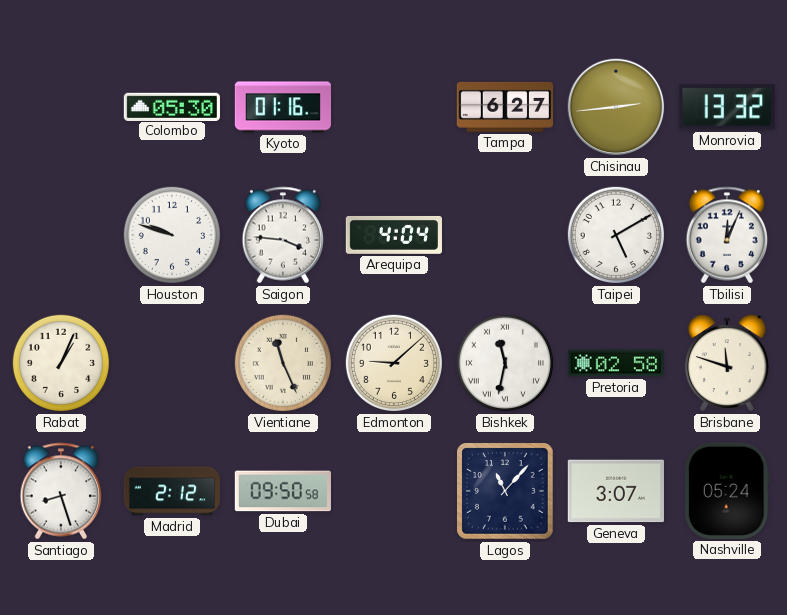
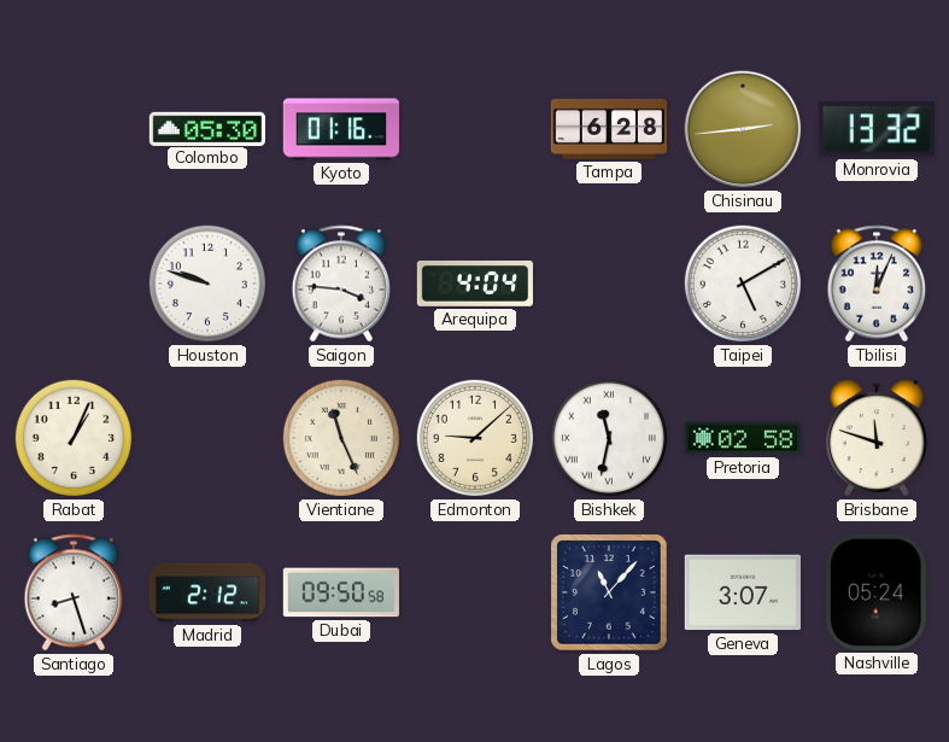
Tampa: 6:27 -> 6:28
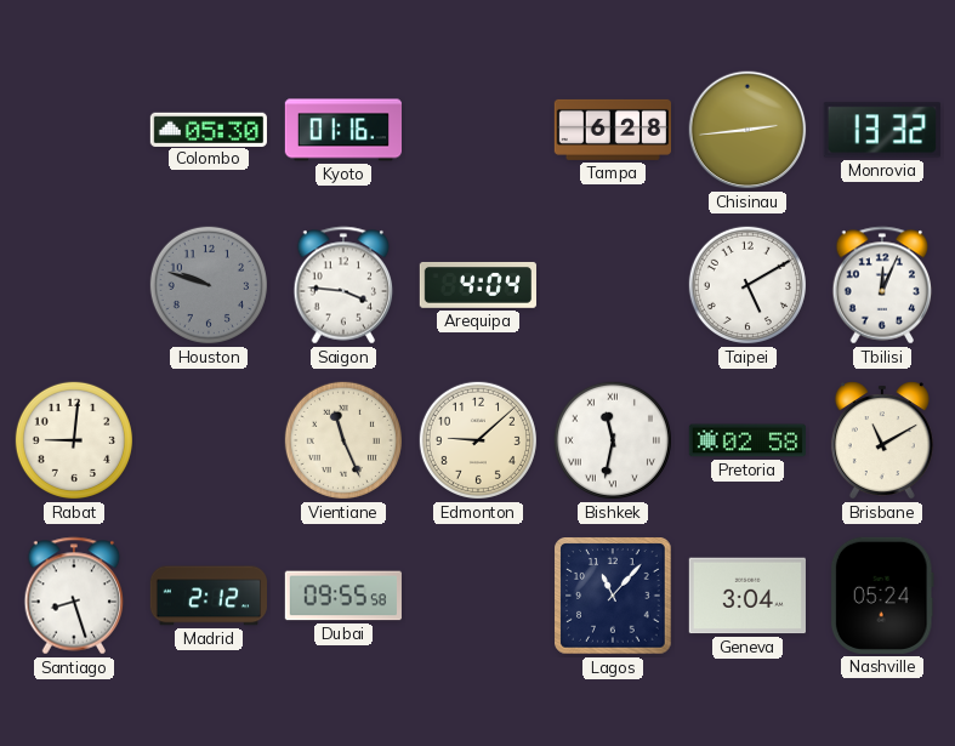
Houston dial: white -> grey
Rabat: 1:04 -> 9:01
Brisbane: 11:48 -> 11:10
Dubai: 09:50 -> 09:55
Geneva: 3:07 -> 3:04
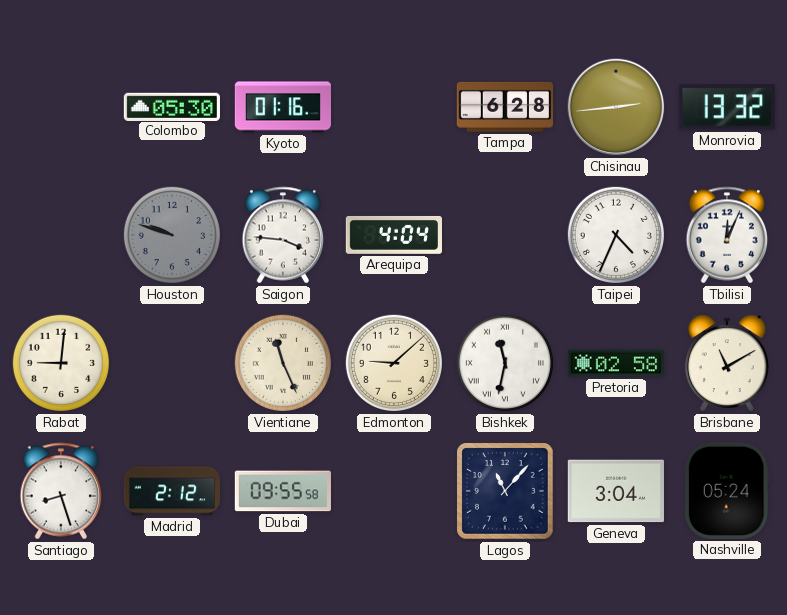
Taipei: 5:10 -> 4:34
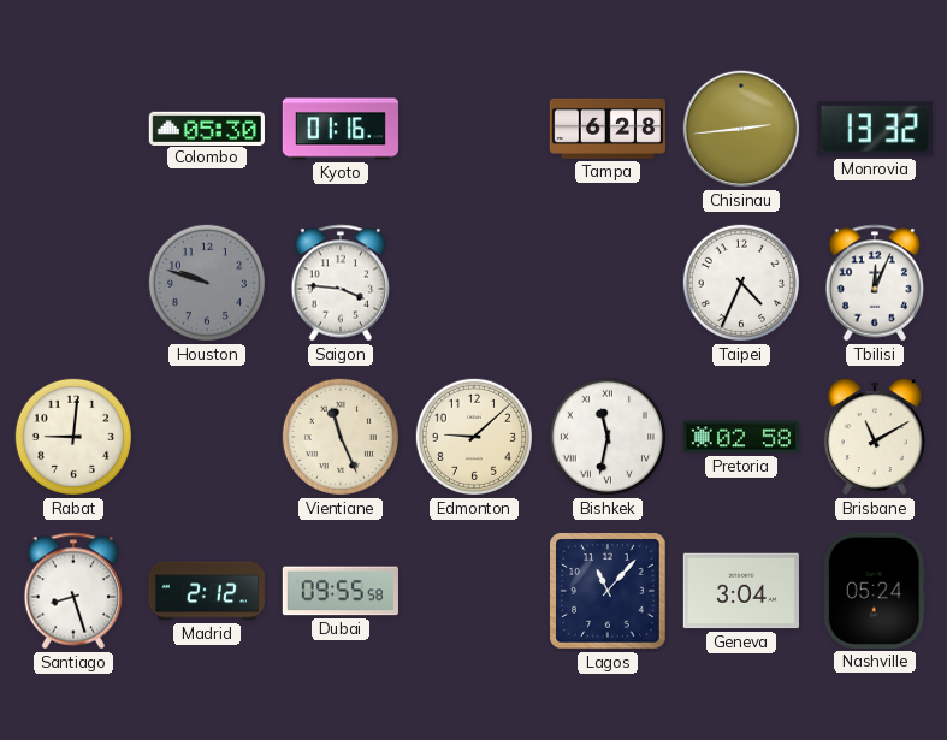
Arequipa: 4:04 -> none
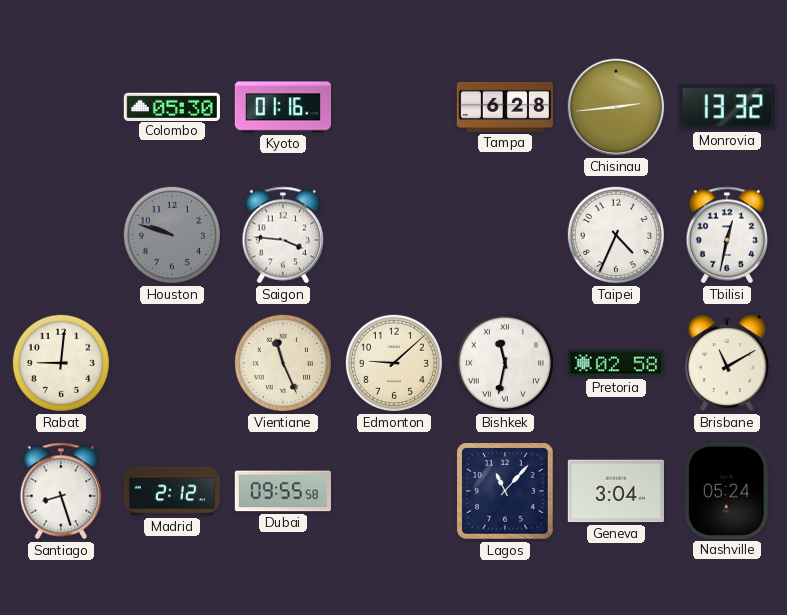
Tbilisi: 12:04 -> 12:32
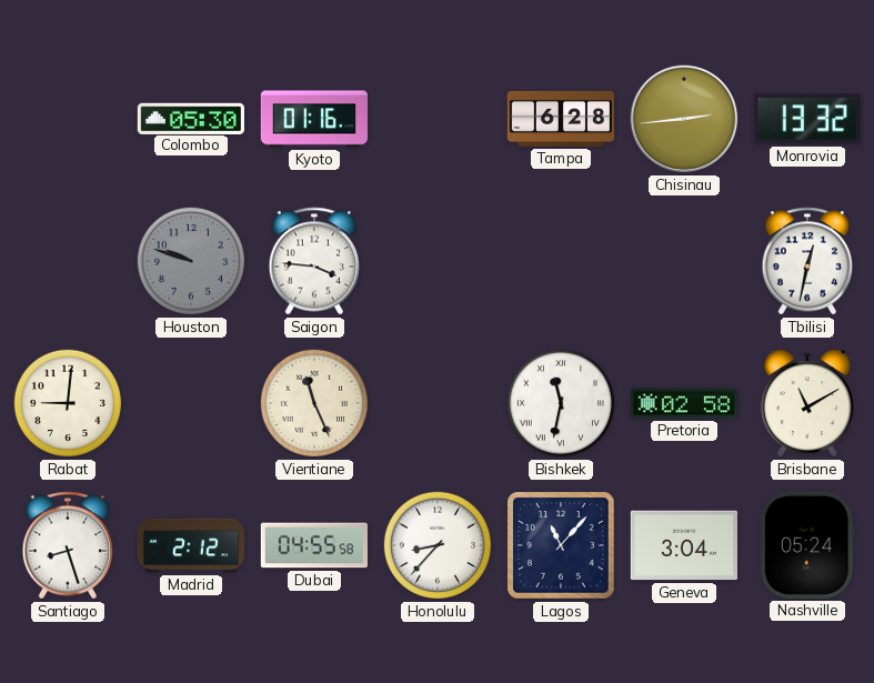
Taipei: 4:34 -> none
Edmonton: 9:08 -> none
Dubai: 09:55 -> 04:55
Honolulu: none -> 8:37
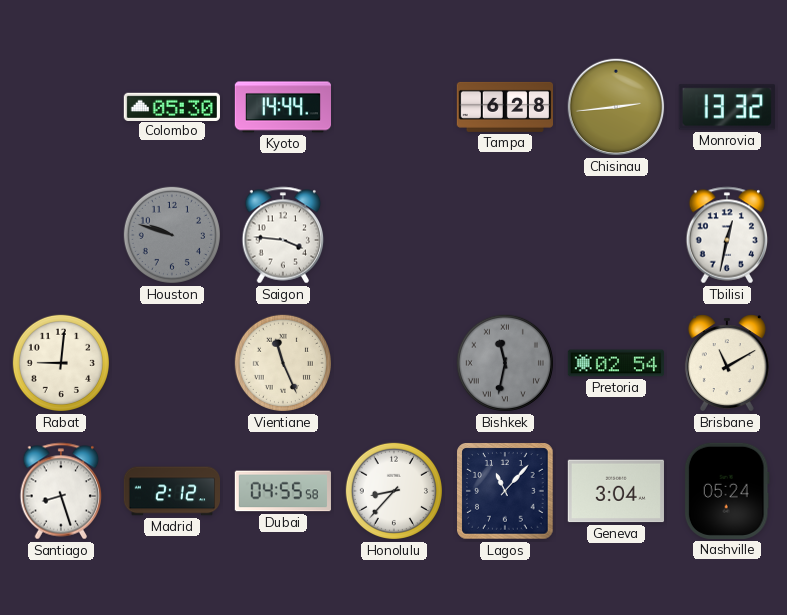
Kyoto: 01:16 -> 14:44
Bishkek dial: white -> grey
Pretoria: 02:58 -> 02:54
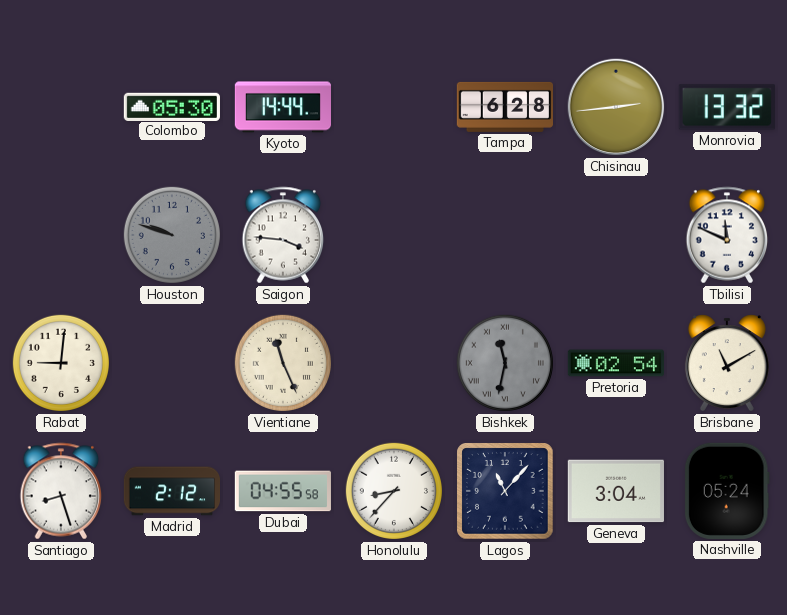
Tbilisi: 12:32 -> 11:49
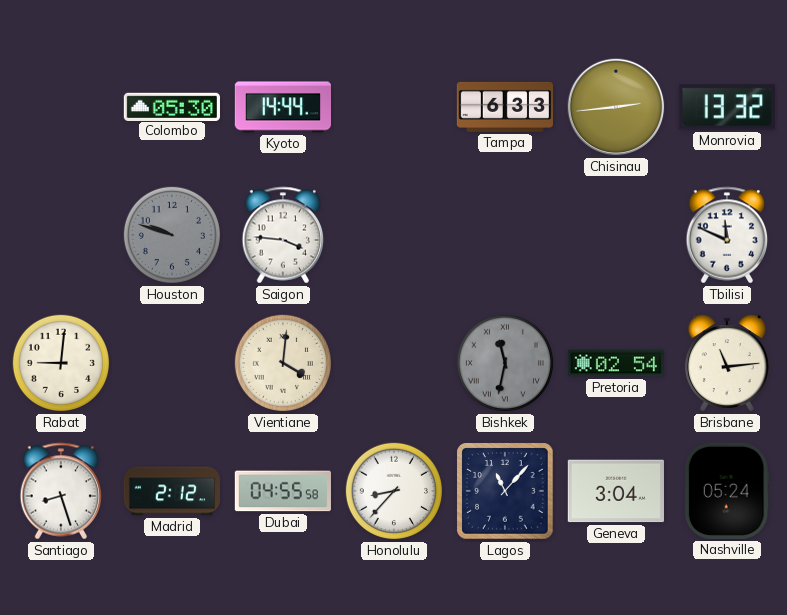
Tampa: 6:28 -> 6:33
Vientiane: 11:26 -> 4:01
Brisbane: 11:10 -> 11:14
